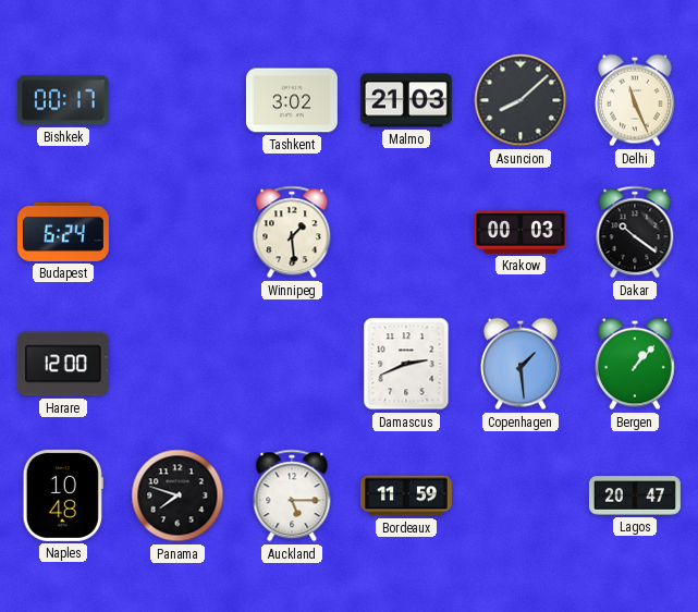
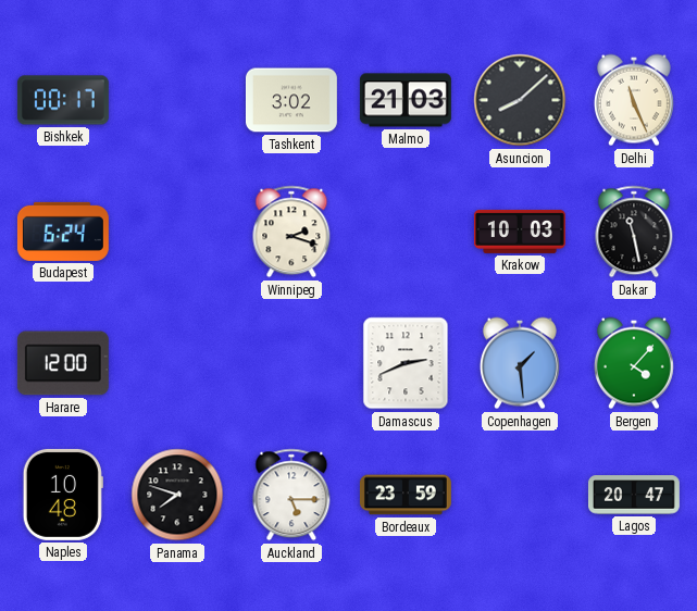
Winnipeg: 1:29 -> 2:18
Krakow: 00:03 -> 10:03
Dakar: 10:21 -> 11:28
Bergen: 1:07 -> 4:07
Bordeaux: 11:59 -> 23:59
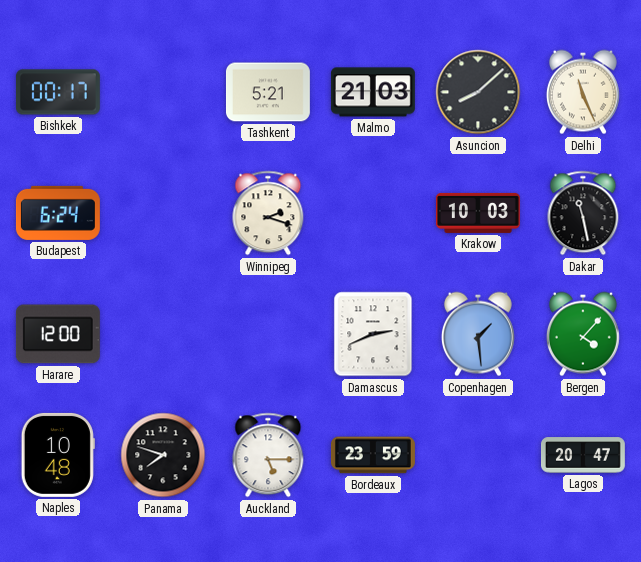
Tashkent: 3:02 -> 5:21
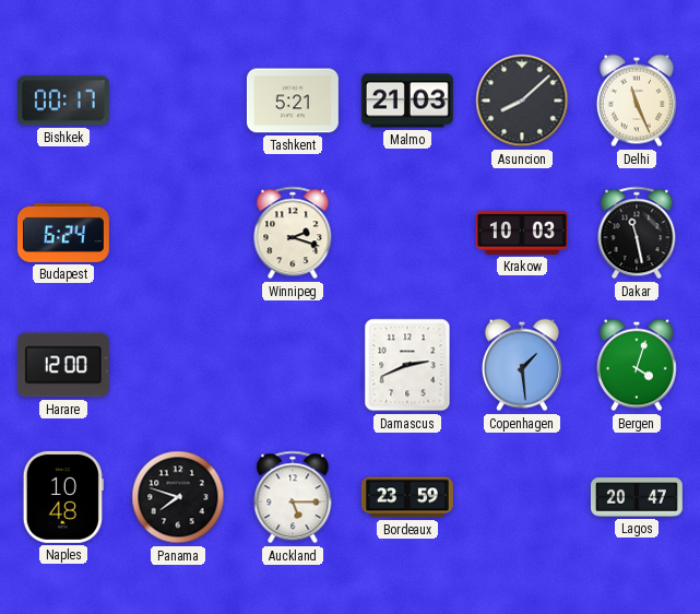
Bergen: 4:07 -> 4:03
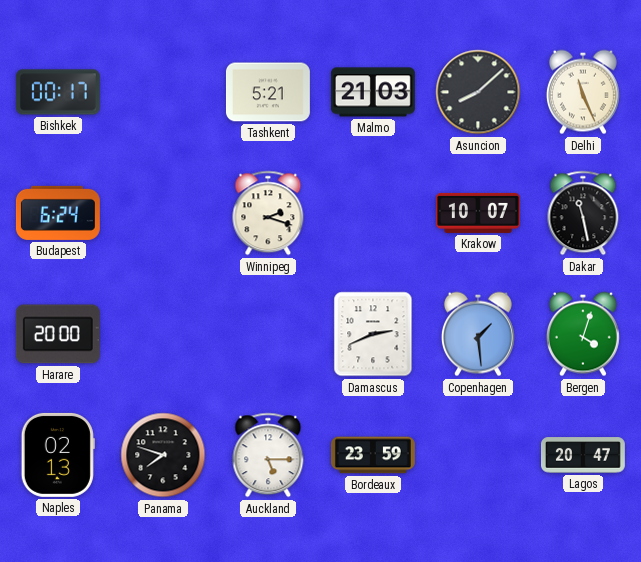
Krakow: 10:03 -> 10:07
Harare: 12:00 -> 20:00
Naples: 10:48 -> 02:13
